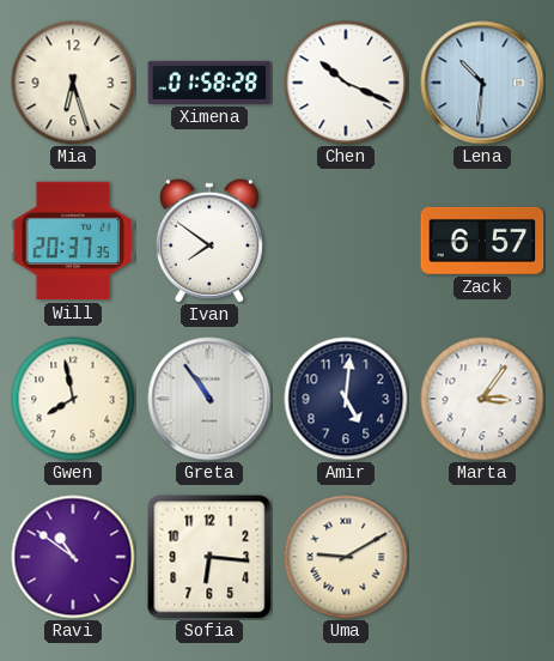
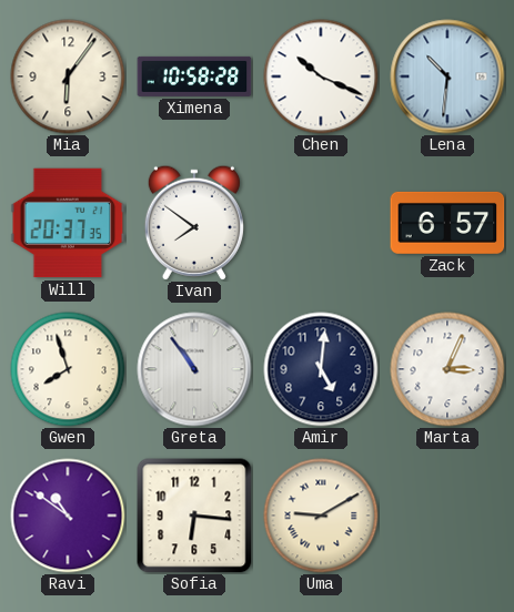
Mia: 6:27 -> 6:06
Ximena: 01:58 -> 10:58
Gwen: 7:58 -> 7:57
Marta: 3:06 -> 3:04
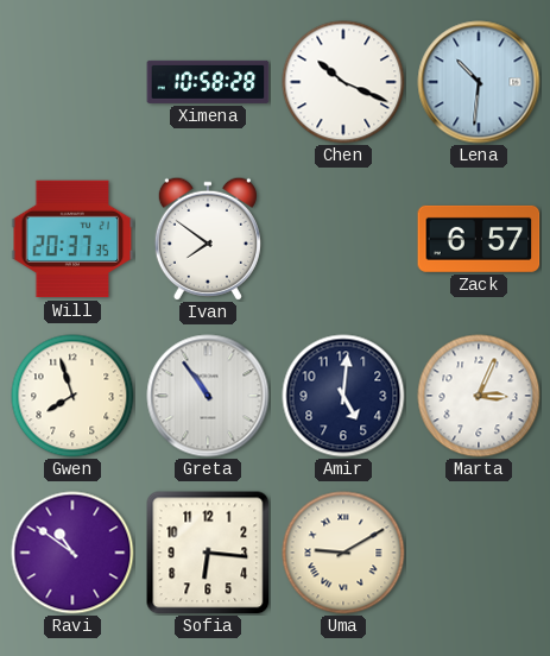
Mia: 6:06 -> none
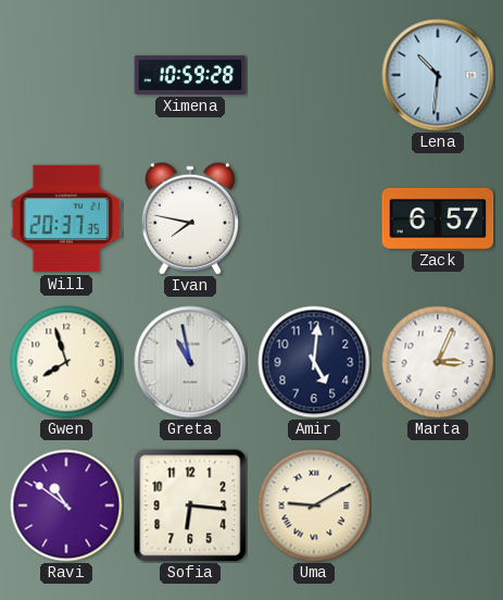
Ximena: 10:58 -> 10:59
Chen: 10:19 -> none
Ivan: 7:51 -> 7:47
Greta: 10:54 -> 10:58
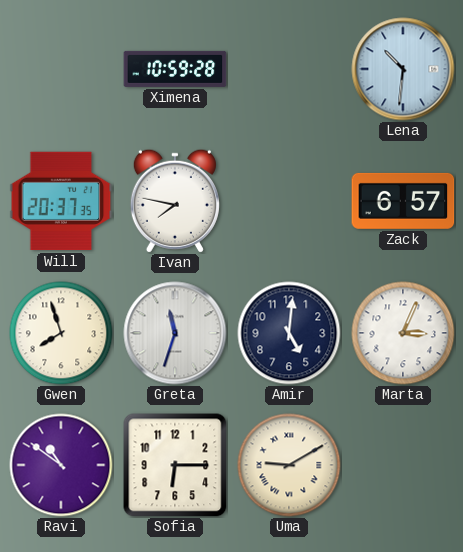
Greta: 10:58 -> 11:33
Sofia: 6:16 -> 6:15
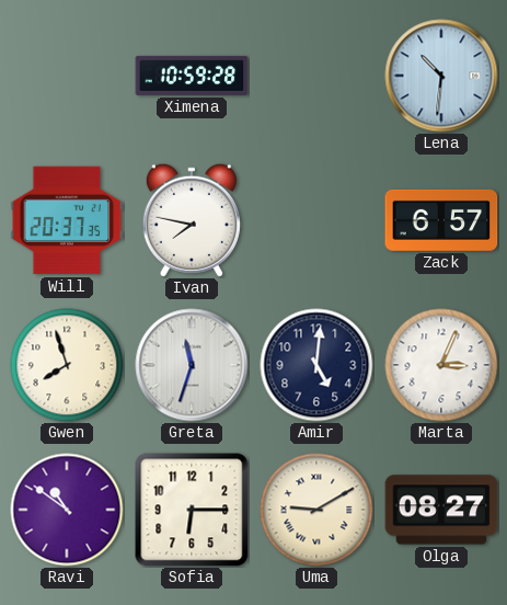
Olga: none -> 08:27
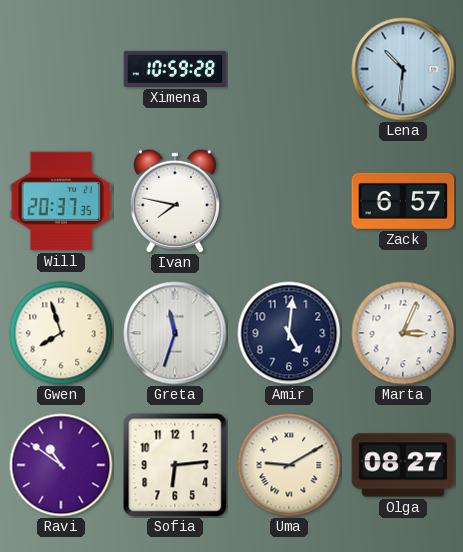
Sofia: 6:15 -> 6:14
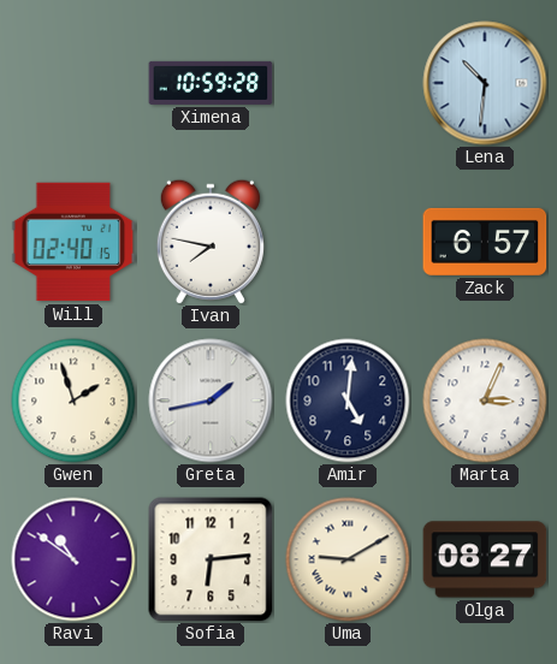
Will: 20:37 -> 02:40
Gwen: 7:57 -> 1:57
Greta: 11:33 -> 1:43
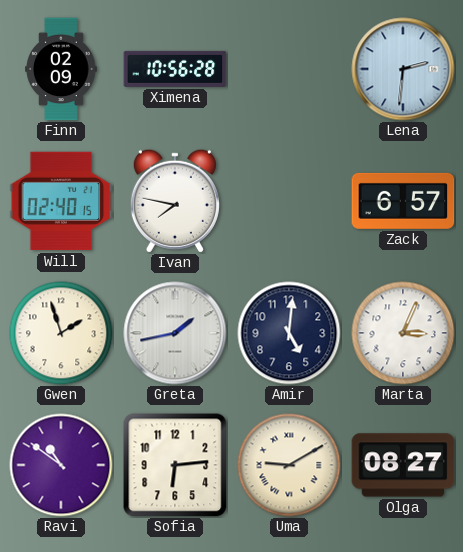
Finn: none -> 02:09
Ximena: 10:59 -> 10:56
Lena: 10:31 -> 2:31
